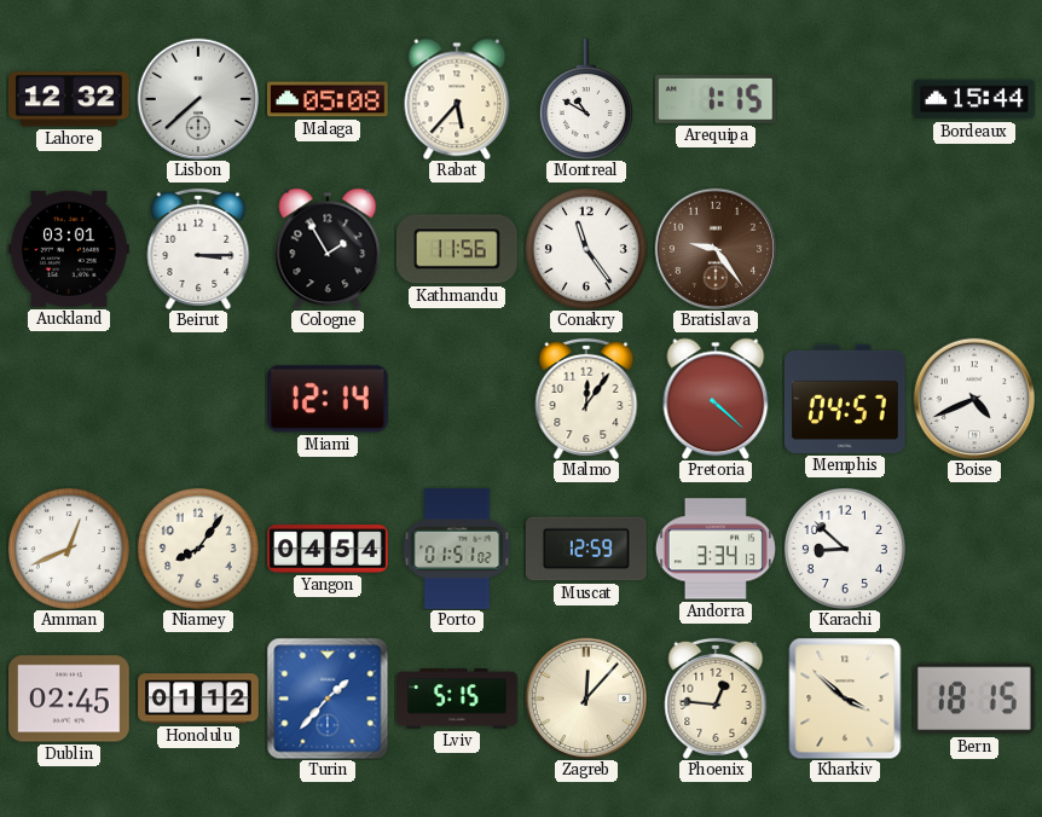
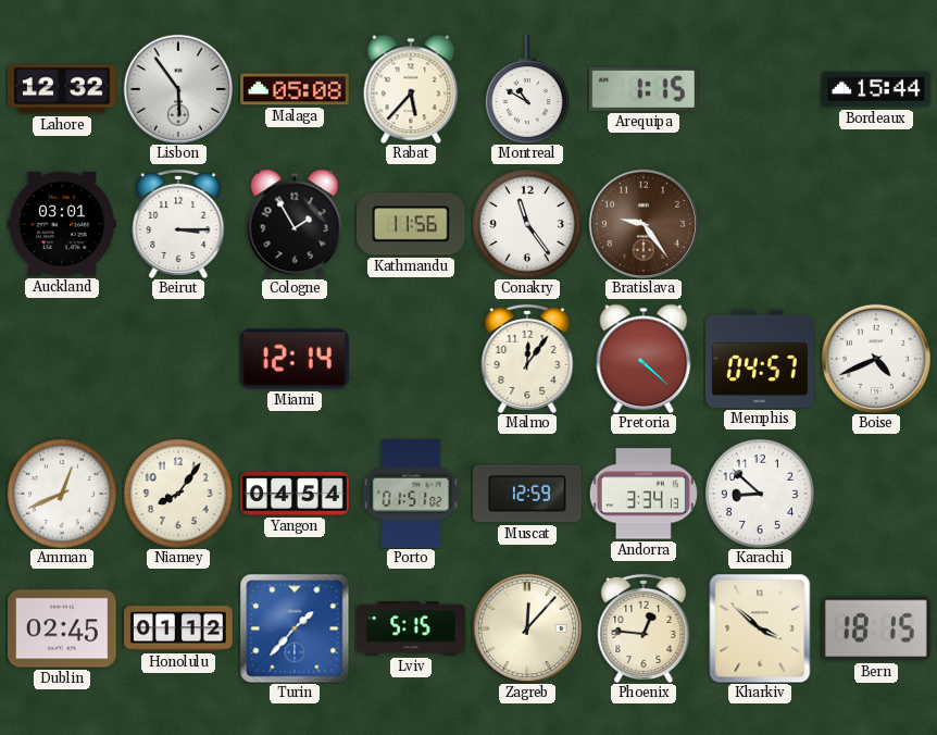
Lisbon: 7:38 -> 5:54
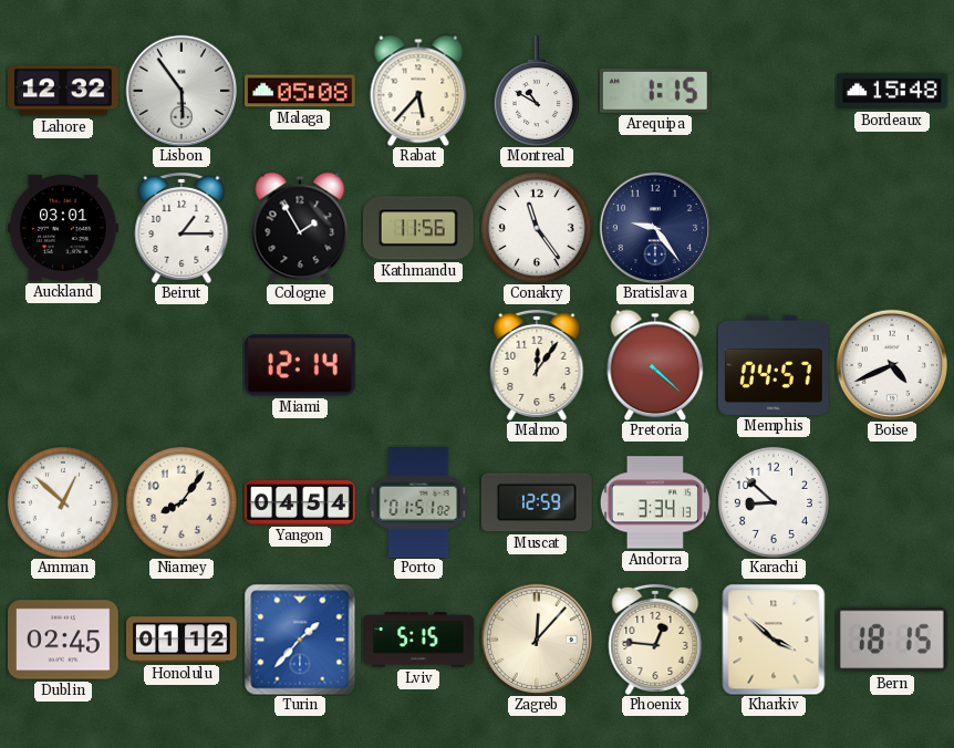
Bordeaux: 15:44 -> 15:48
Beirut: 3:15 -> 1:15
Bratislava dial: brown -> navy
Amman: 12:41 -> 12:52
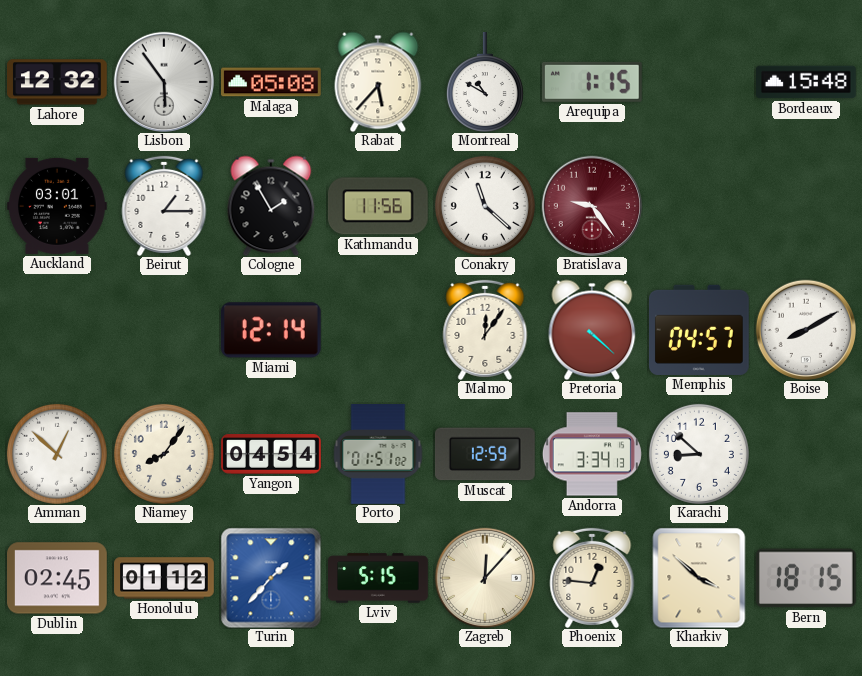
Conakry: 11:24 -> 11:22
Bratislava dial: navy -> burgundy
Boise: 4:41 -> 8:10
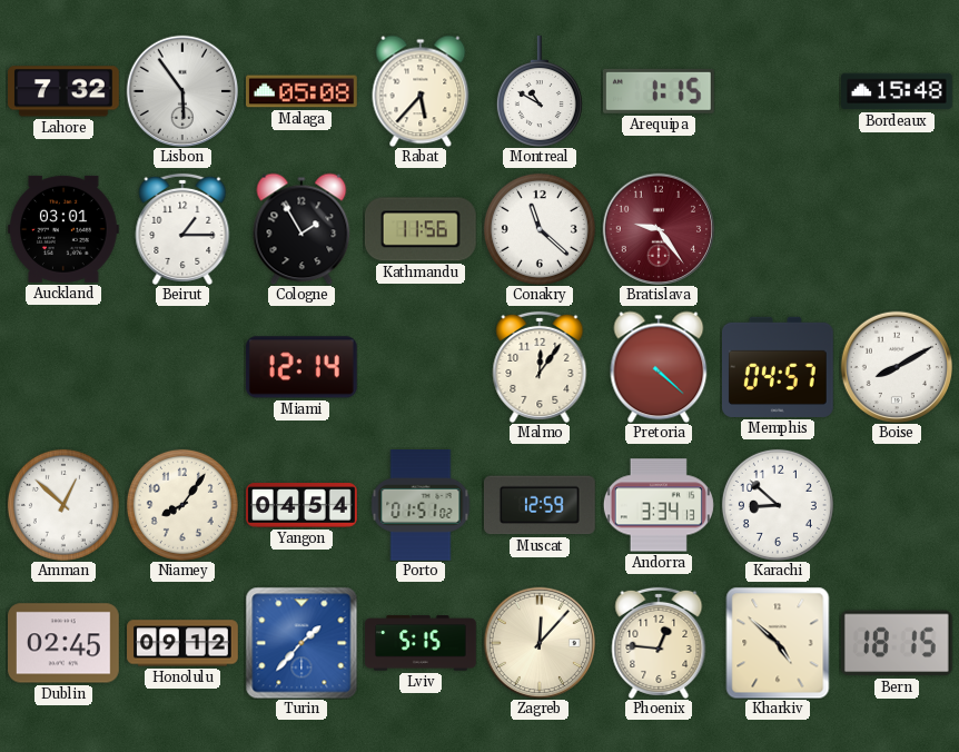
Lahore: 12:32 -> 7:32
Honolulu: 01:12 -> 09:12
Kharkiv: 3:52 -> 4:52
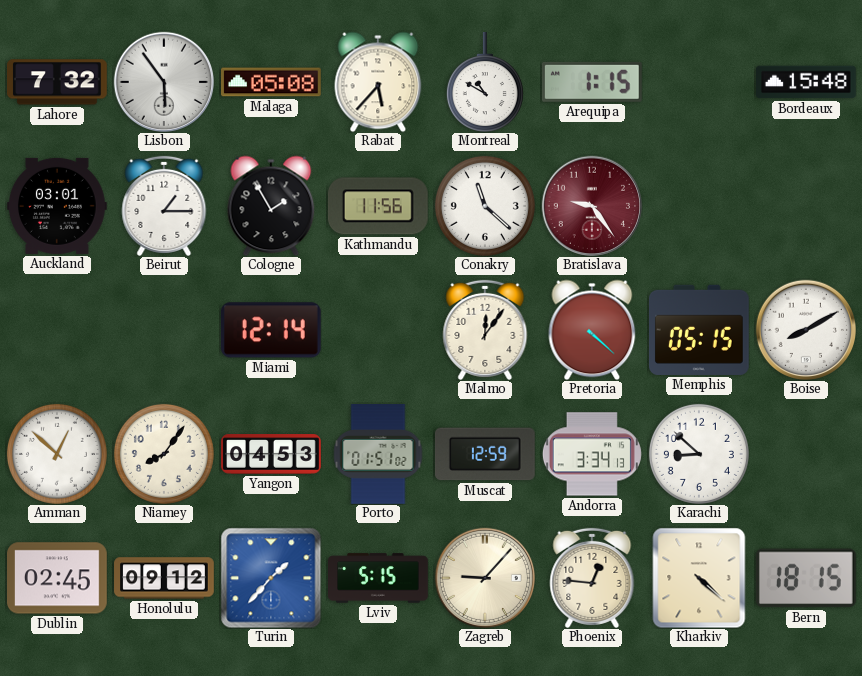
Memphis: 04:57 -> 05:15
Yangon: 04:54 -> 04:53
Zagreb: 12:07 -> 9:07
Kharkiv: 4:52 -> 4:22
